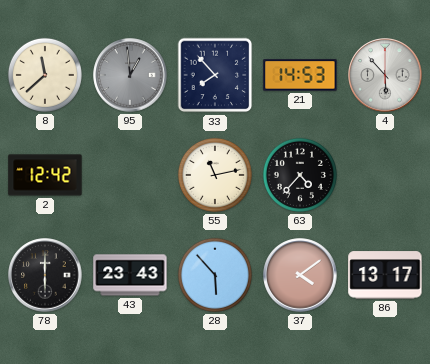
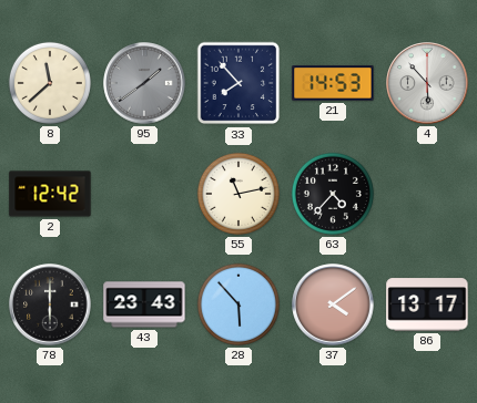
95: 12:59 -> 1:39
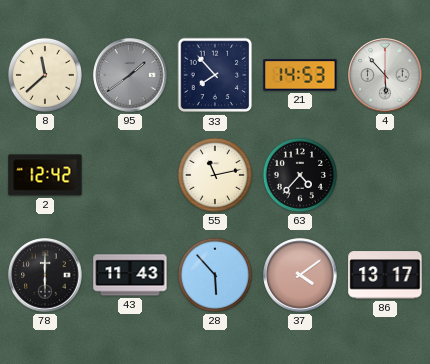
43: 23:43 -> 11:43
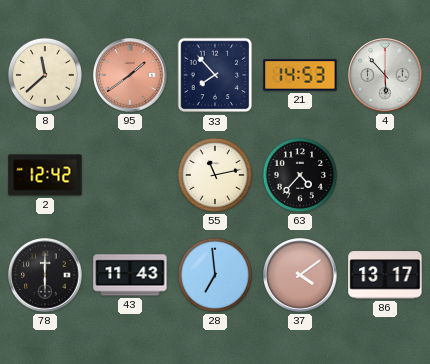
95 dial: grey -> salmon
28: 5:53 -> 6:59
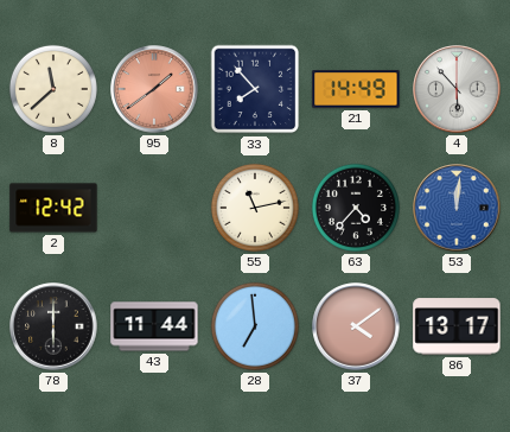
21: 14:53 -> 14:49
53: none -> 12:01
43: 11:43 -> 11:44
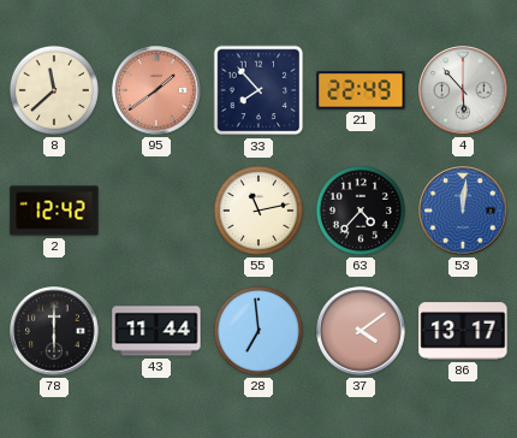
21: 14:49 -> 22:49
